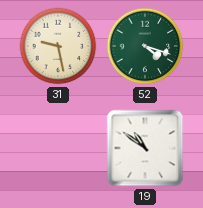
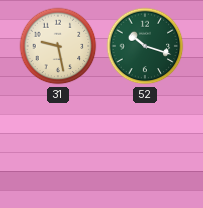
52: 4:18 -> 10:18
19: 10:51 -> none
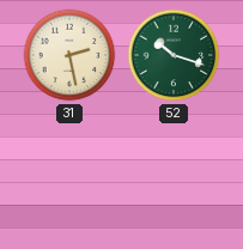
31: 9:28 -> 2:28
